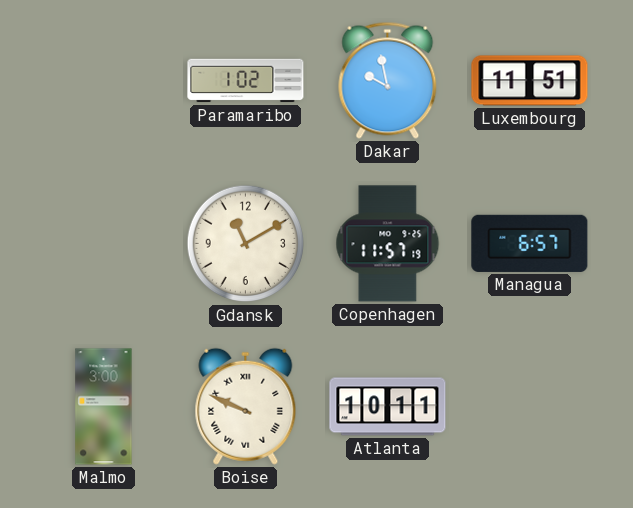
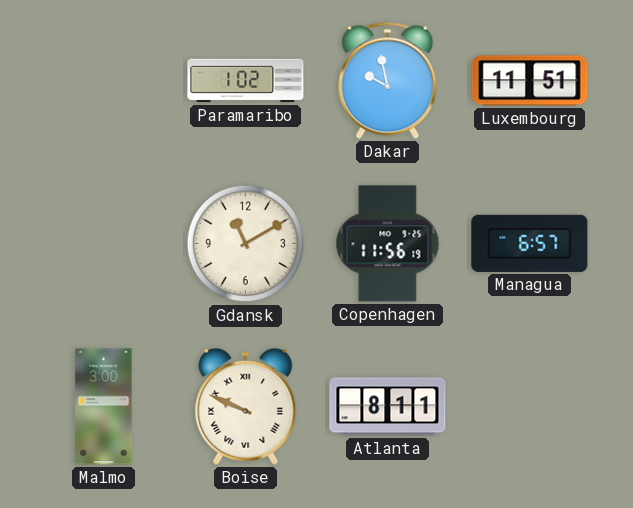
Copenhagen: 11:57 -> 11:56
Atlanta: 10:11 -> 8:11
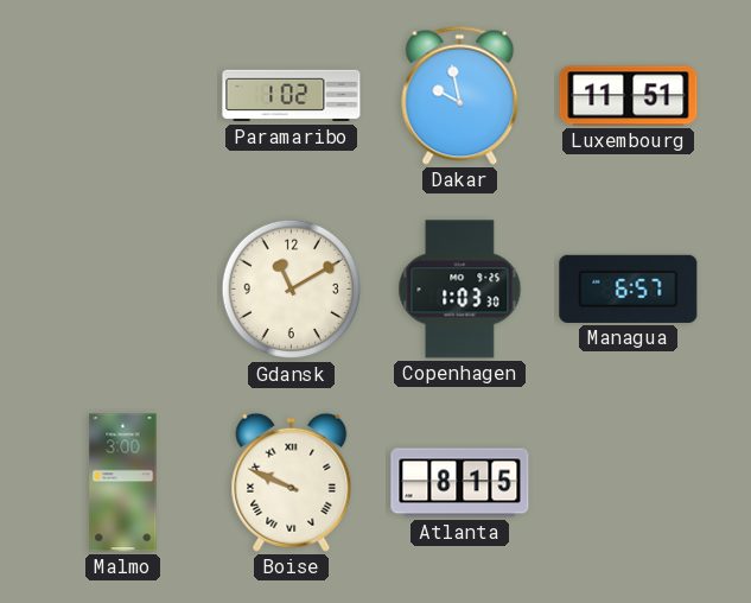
Copenhagen: 11:56 -> 1:03
Atlanta: 8:11 -> 8:15
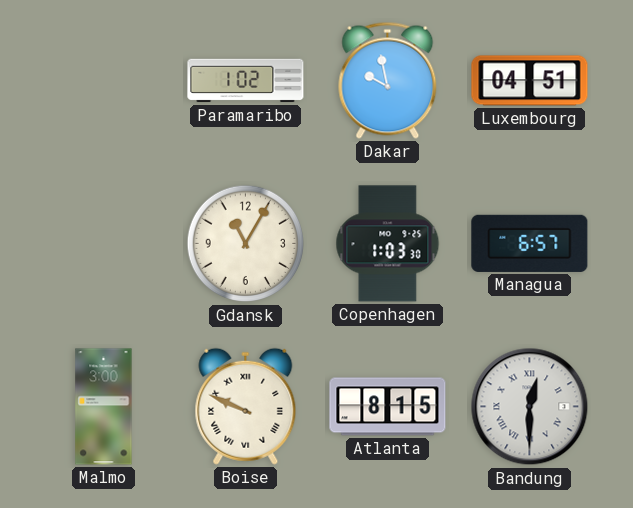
Luxembourg: 11:51 -> 04:51
Gdansk: 11:10 -> 11:05
Bandung: none -> 12:30
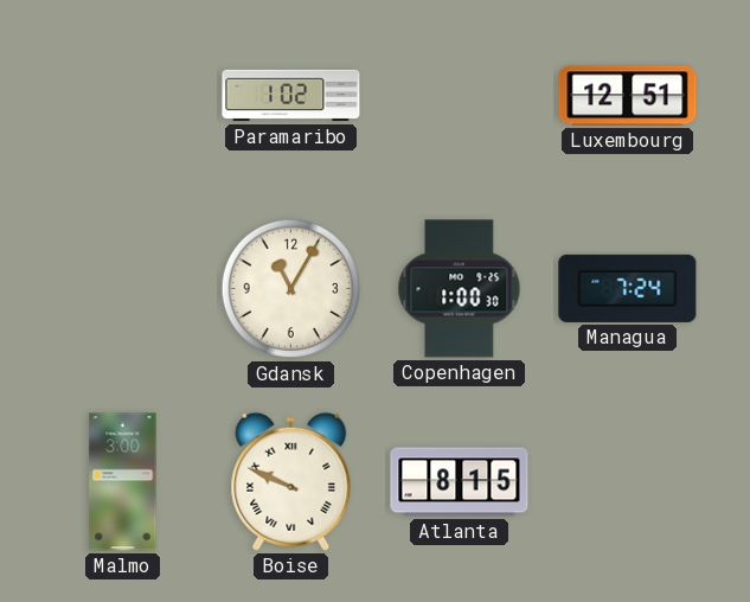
Dakar: 9:58 -> none
Luxembourg: 04:51 -> 12:51
Copenhagen: 1:03 -> 1:00
Managua: 6:57 -> 7:24
Bandung: 12:30 -> none
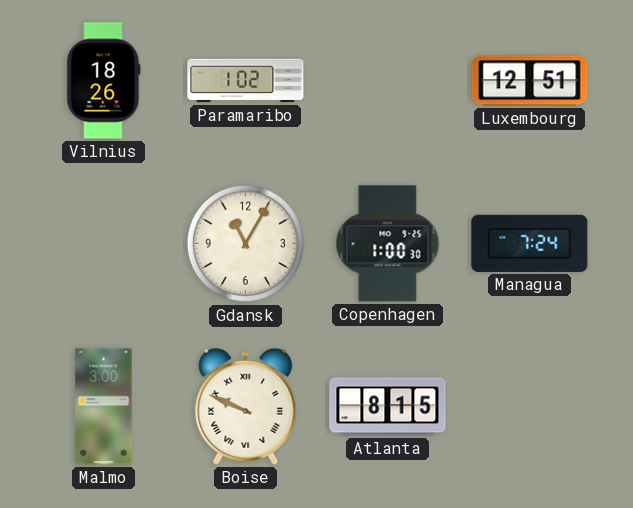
Vilnius: none -> 18:26
